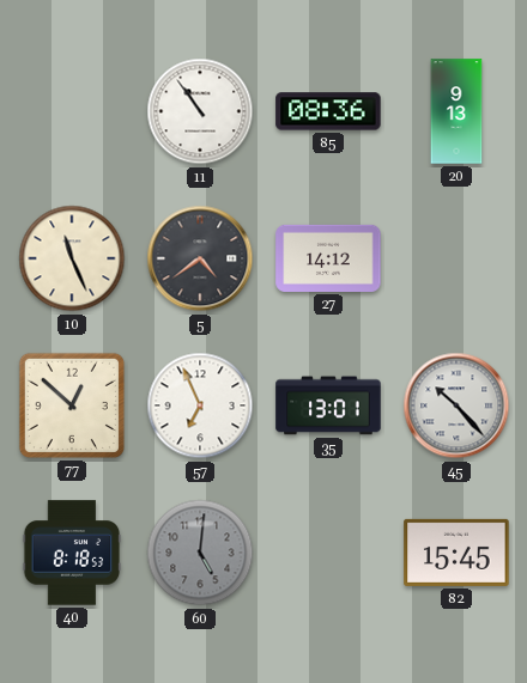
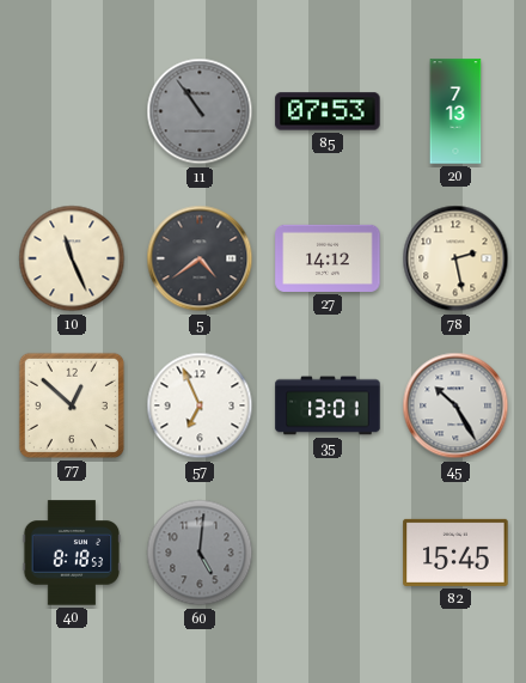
11 dial: white -> grey
85: 08:36 -> 07:53
20: 9:13 -> 7:13
78: none -> 2:28
45: 10:23 -> 10:25
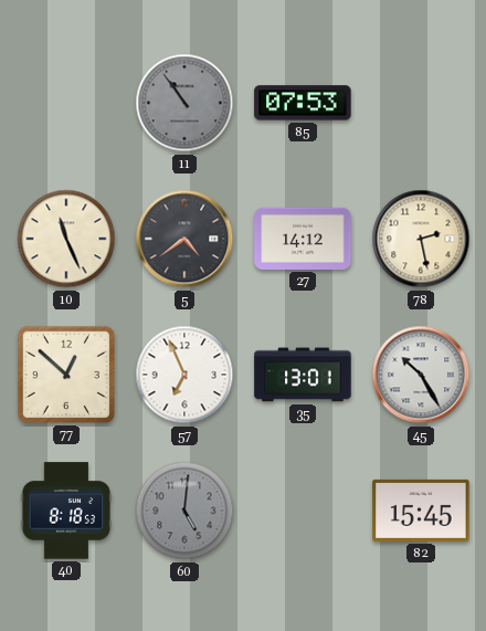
20: 7:13 -> none
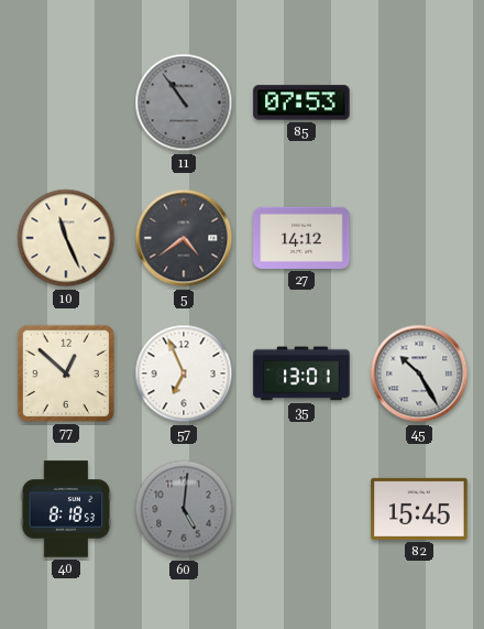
78: 2:28 -> none
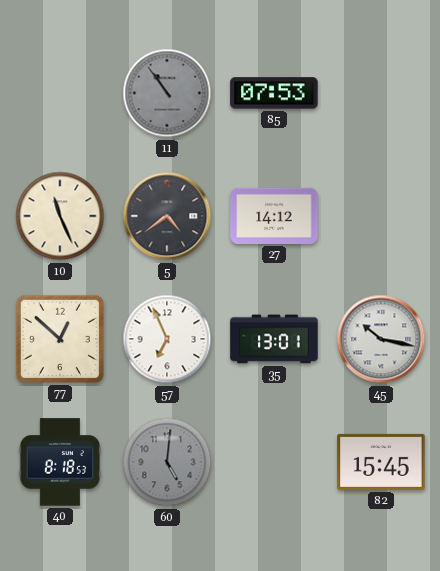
45: 10:25 -> 10:17
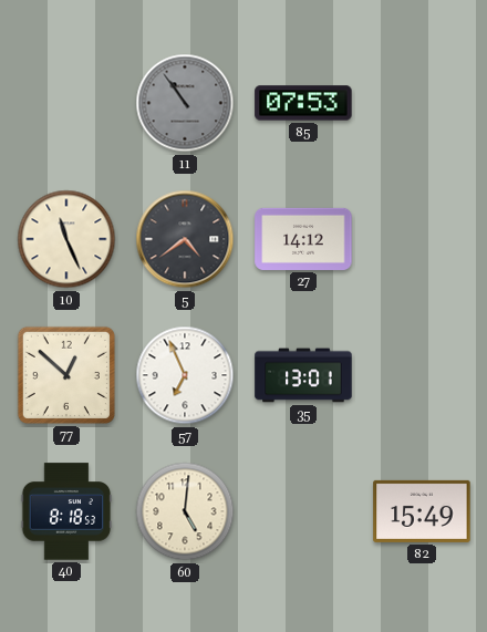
45: 10:17 -> none
60 dial: grey -> cream
82: 15:45 -> 15:49
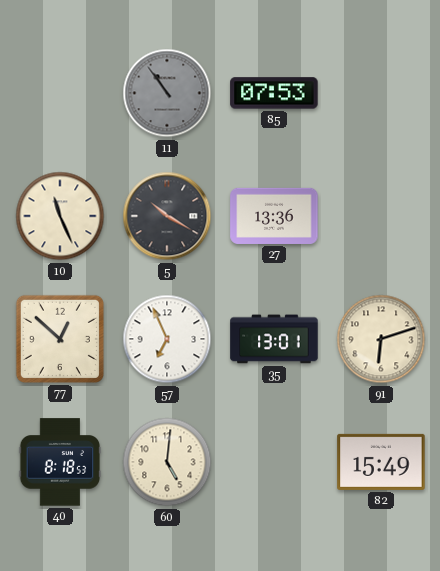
5: 4:39 -> 10:20
27: 14:12 -> 13:36
91: none -> 6:12
